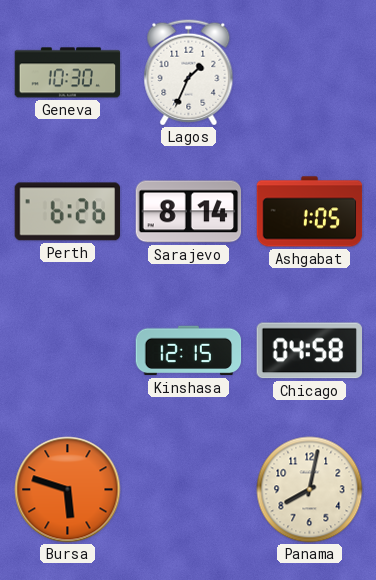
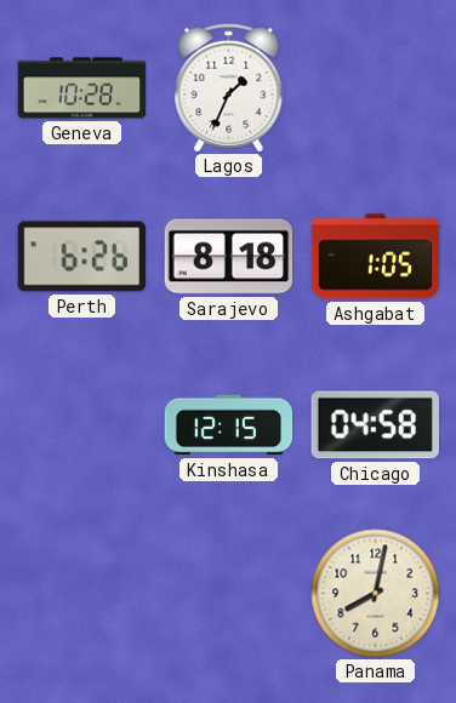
Geneva: 10:30 -> 10:28
Sarajevo: 8:14 -> 8:18
Bursa: 5:48 -> none
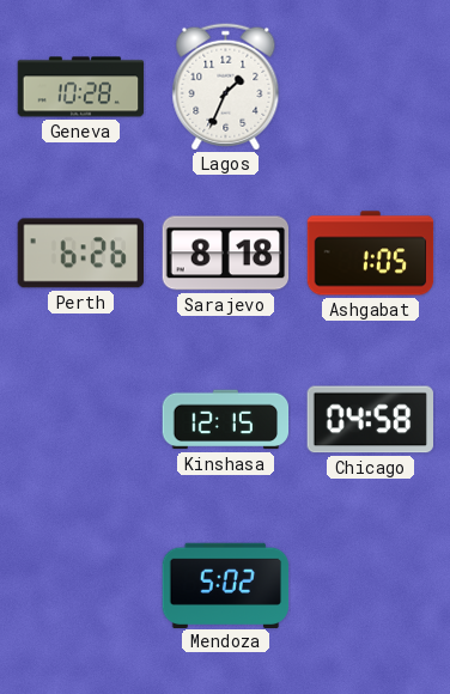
Mendoza: none -> 5:02
Panama: 8:02 -> none
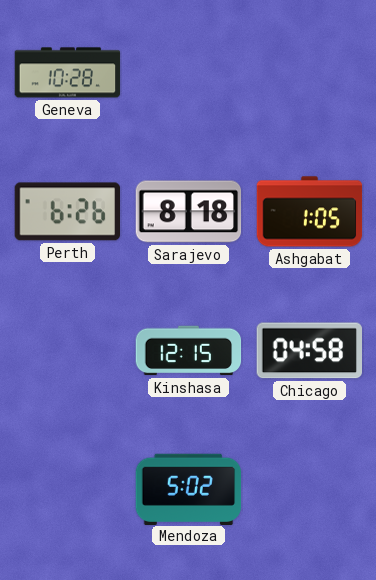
Lagos: 1:34 -> none
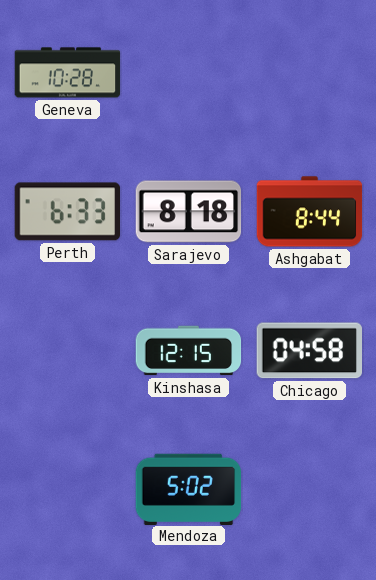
Perth: 6:26 -> 6:33
Ashgabat: 1:05 -> 8:44
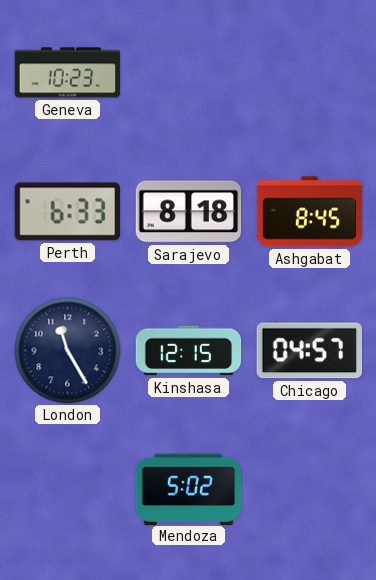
Geneva: 10:28 -> 10:23
Ashgabat: 8:44 -> 8:45
London: none -> 11:25
Chicago: 04:58 -> 04:57
